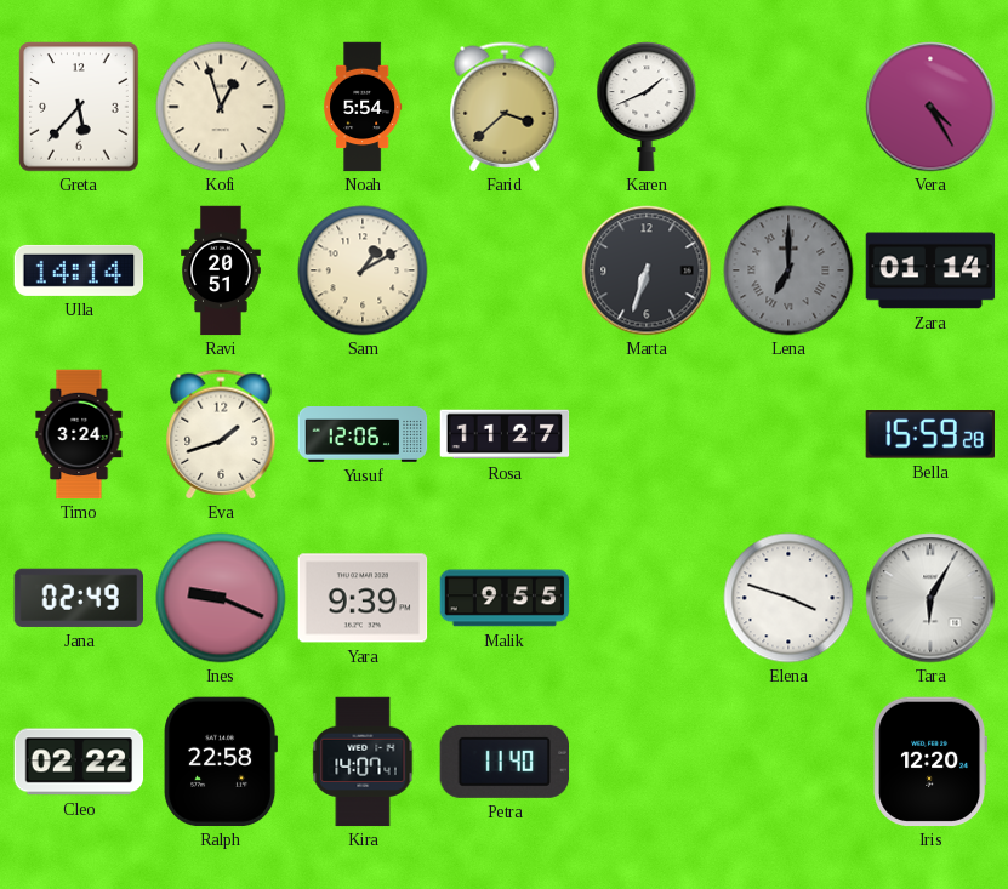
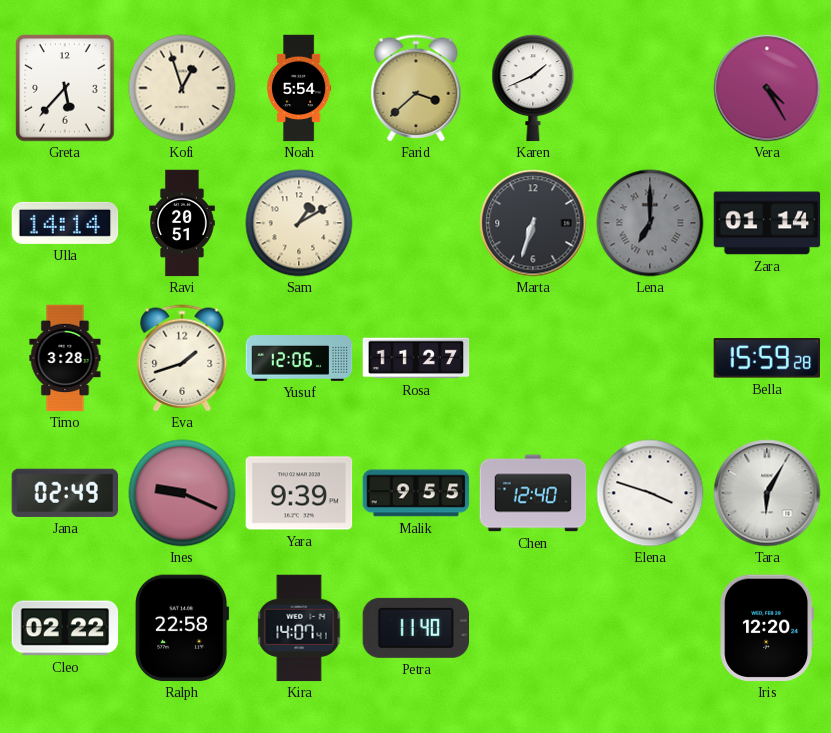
Timo: 3:24 -> 3:28
Chen: none -> 12:40
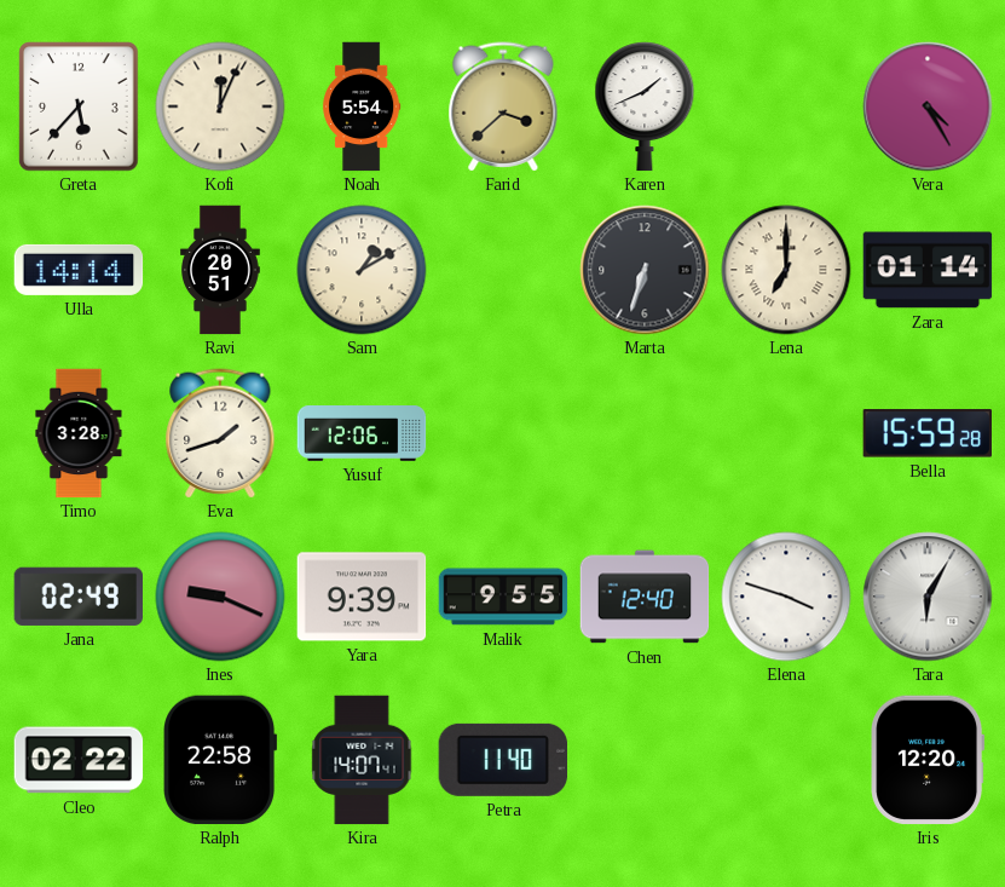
Kofi: 12:57 -> 12:04
Lena dial: grey -> cream
Rosa: 11:27 -> none
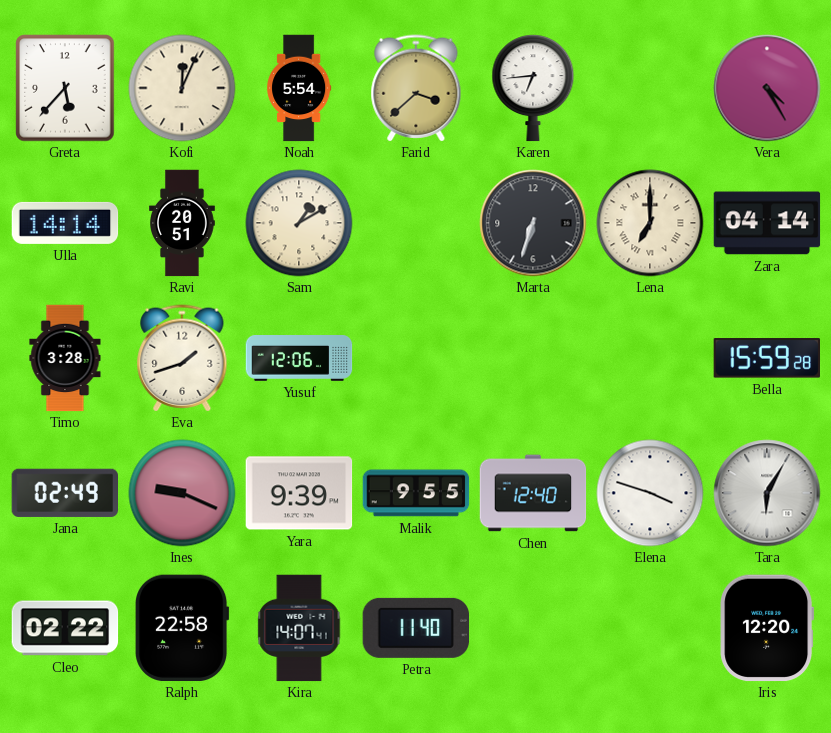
Karen: 1:41 -> 6:44
Zara: 01:14 -> 04:14
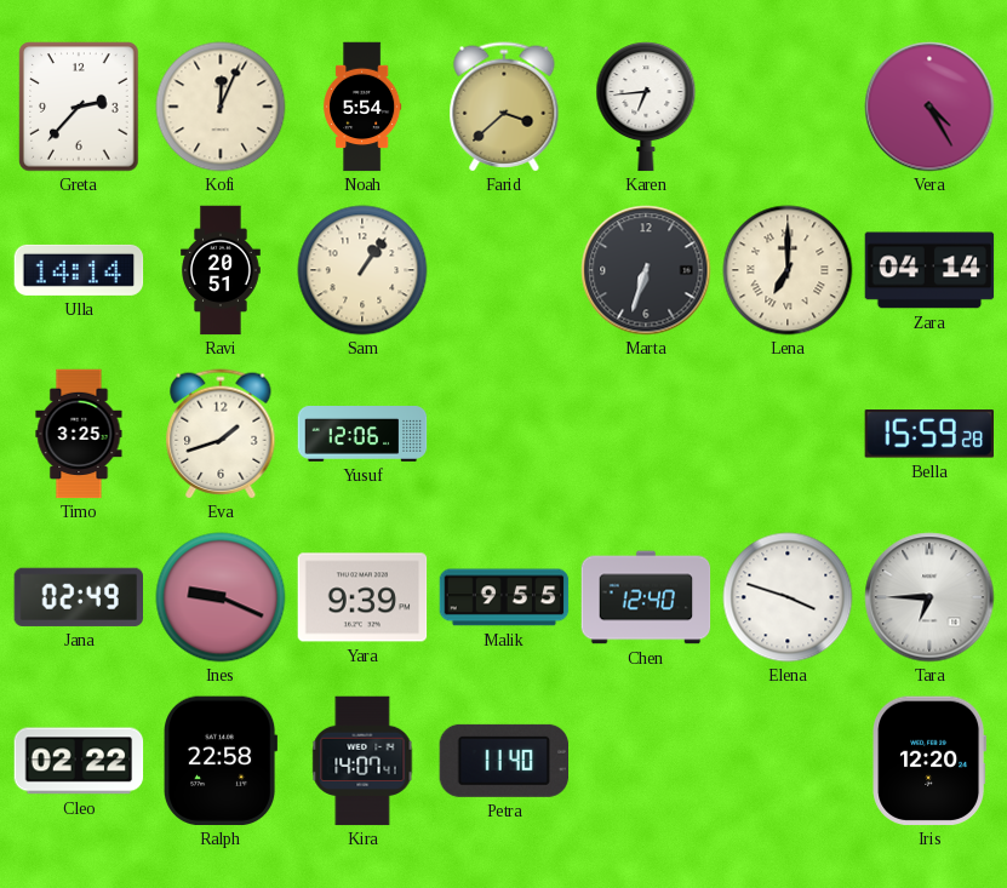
Greta: 5:37 -> 2:37
Sam: 1:10 -> 1:06
Timo: 3:28 -> 3:25
Tara: 6:05 -> 6:45
